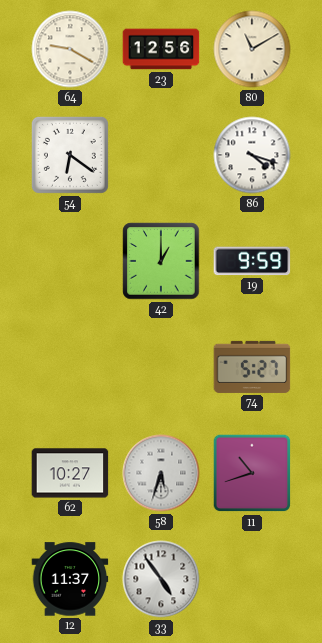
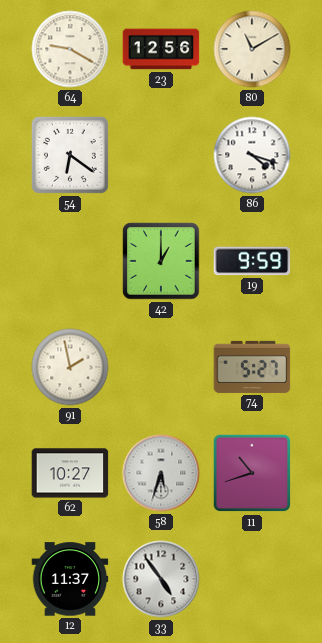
91: none -> 1:58
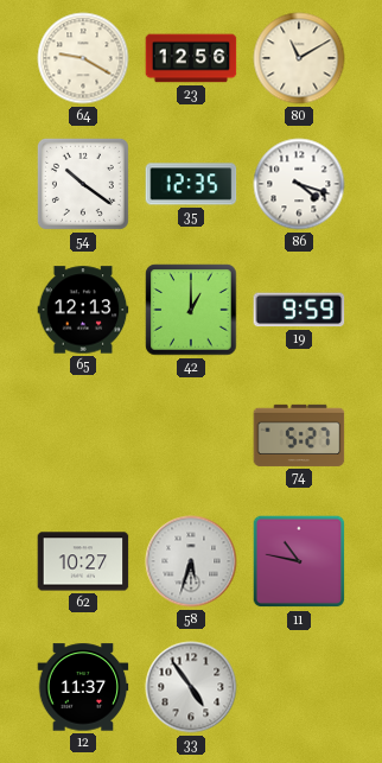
54: 6:21 -> 10:21
35: none -> 12:35
65: none -> 12:13
91: 1:58 -> none
11: 10:42 -> 10:47
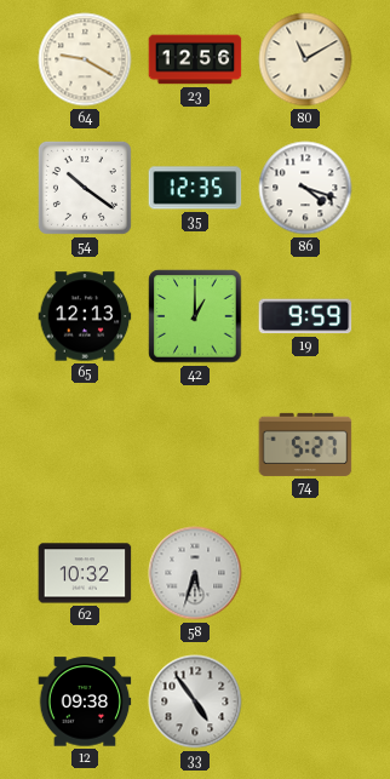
62: 10:27 -> 10:32
11: 10:47 -> none
12: 11:37 -> 09:38
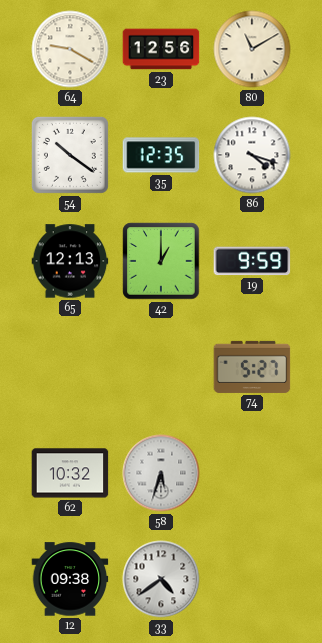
33: 4:54 -> 4:39
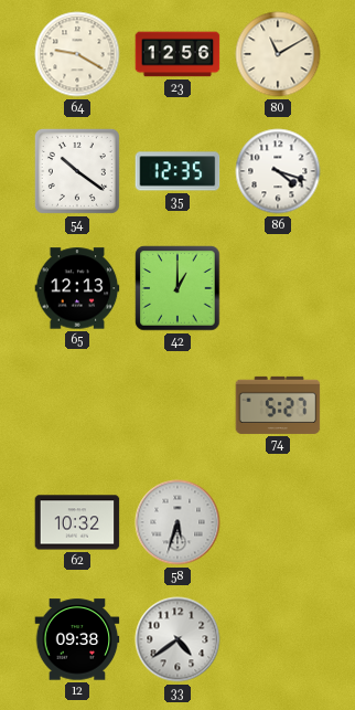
19: 9:59 -> none
